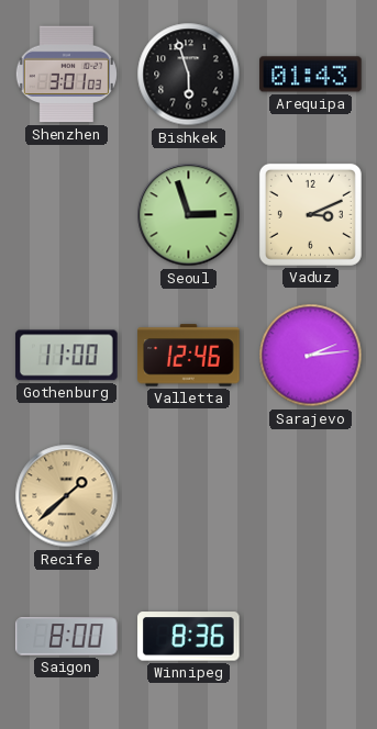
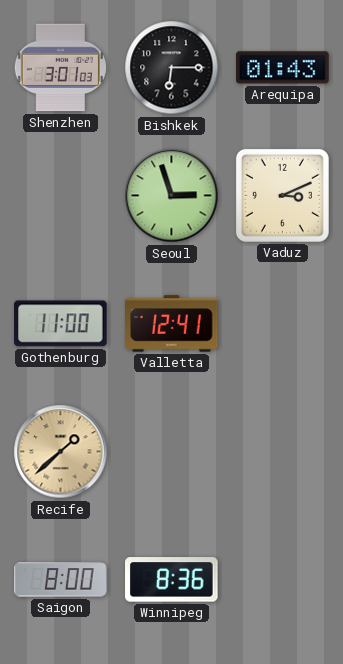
Bishkek: 5:57 -> 6:15
Valletta: 12:46 -> 12:41
Sarajevo: 2:14 -> none
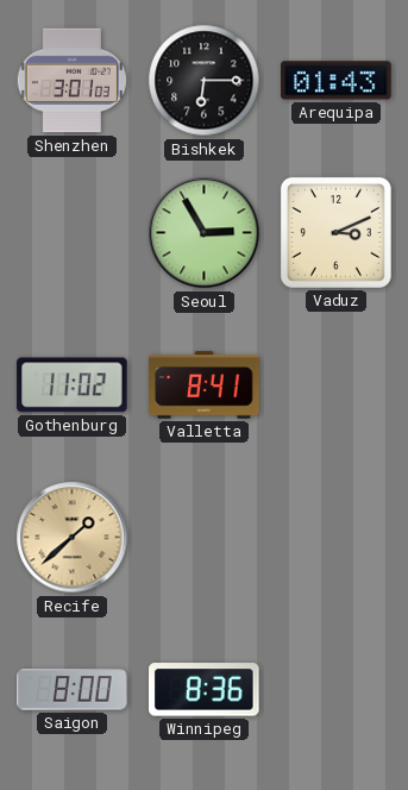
Seoul: 2:57 -> 2:55
Gothenburg: 11:00 -> 11:02
Valletta: 12:41 -> 8:41
